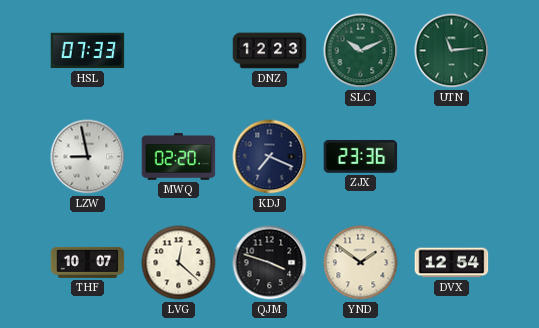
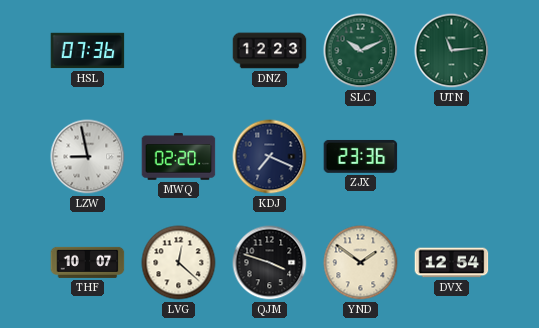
HSL: 07:33 -> 07:36
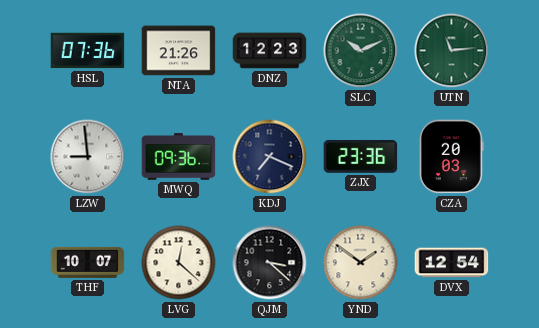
NTA: none -> 21:26
LZW: 8:58 -> 8:59
MWQ: 02:20 -> 09:36
CZA: none -> 20:03
QJM: 3:48 -> 3:22
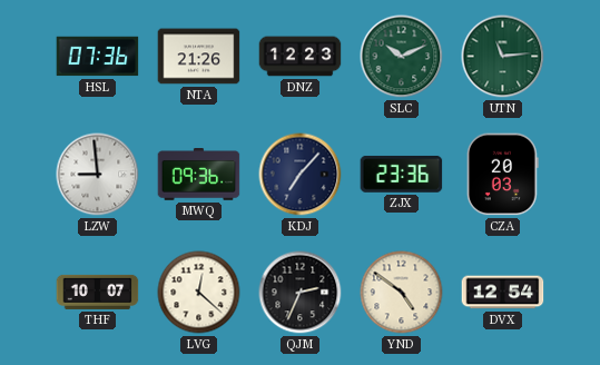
KDJ: 7:19 -> 7:07
QJM: 3:22 -> 2:34
YND: 1:51 -> 4:51
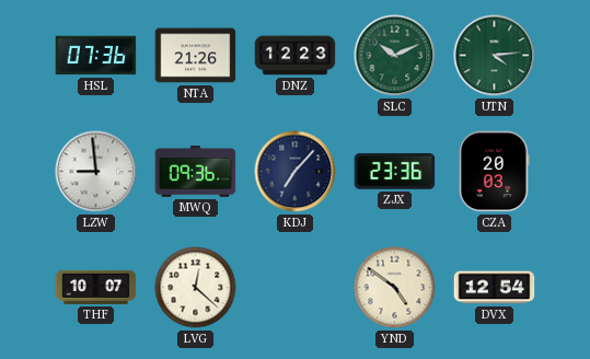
UTN: 11:14 -> 4:14
QJM: 2:34 -> none
